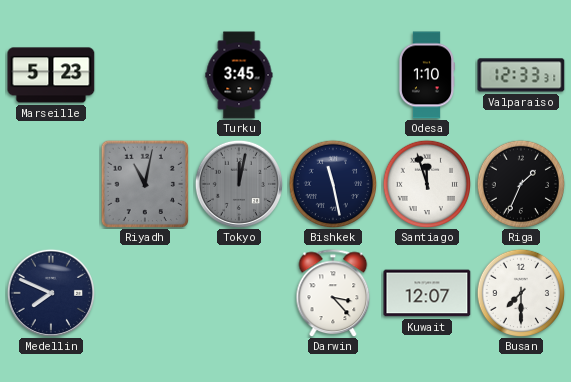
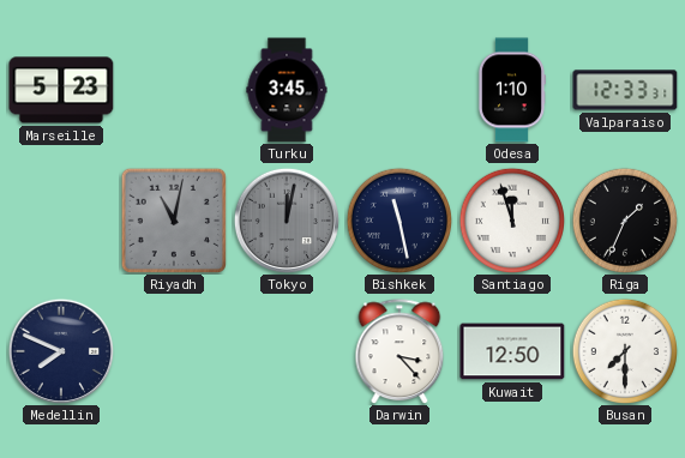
Kuwait: 12:07 -> 12:50
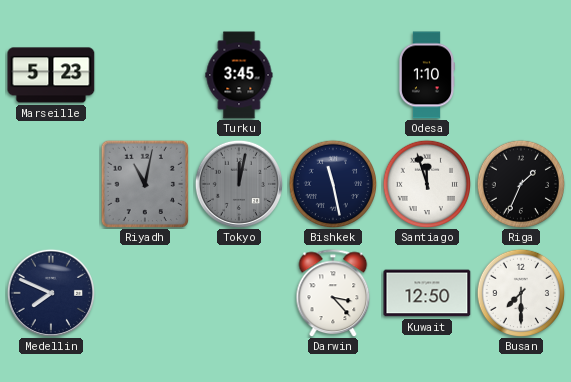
Valparaiso: 12:33 -> none
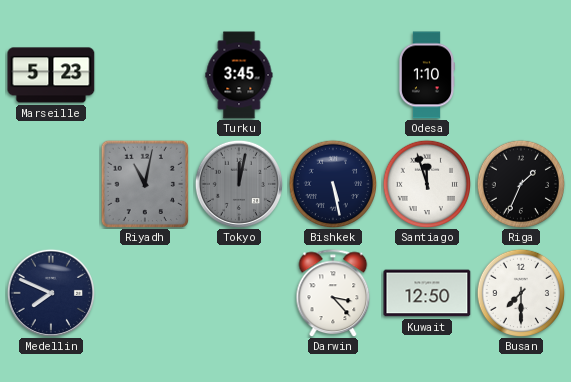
Bishkek: 11:28 -> 5:28
